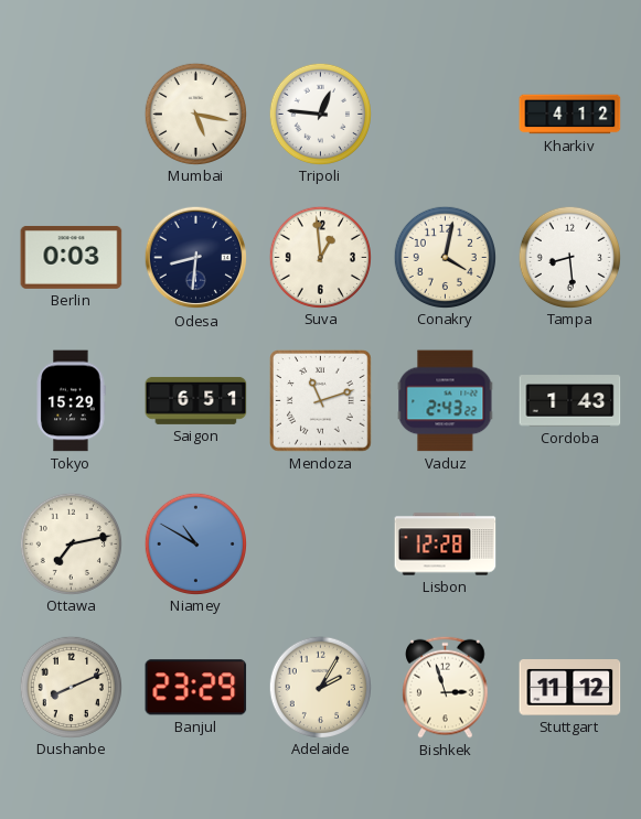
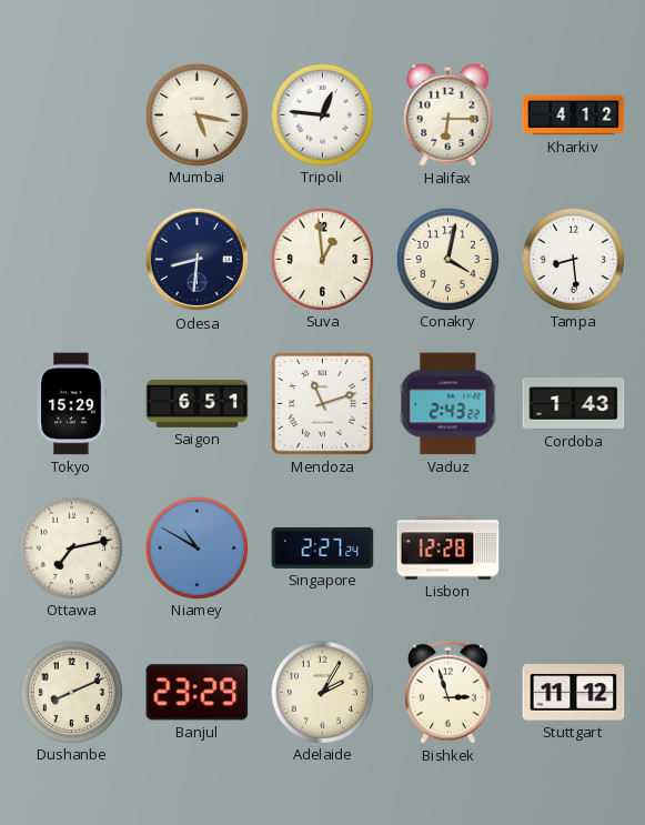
Halifax: none -> 6:15
Berlin: 0:03 -> none
Singapore: none -> 2:27
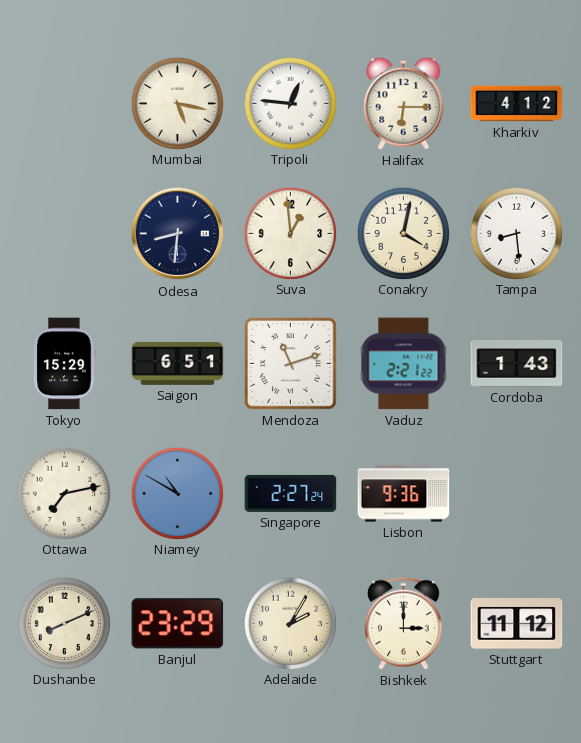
Vaduz: 2:43 -> 2:21
Lisbon: 12:28 -> 9:36
Bishkek: 2:57 -> 3:00
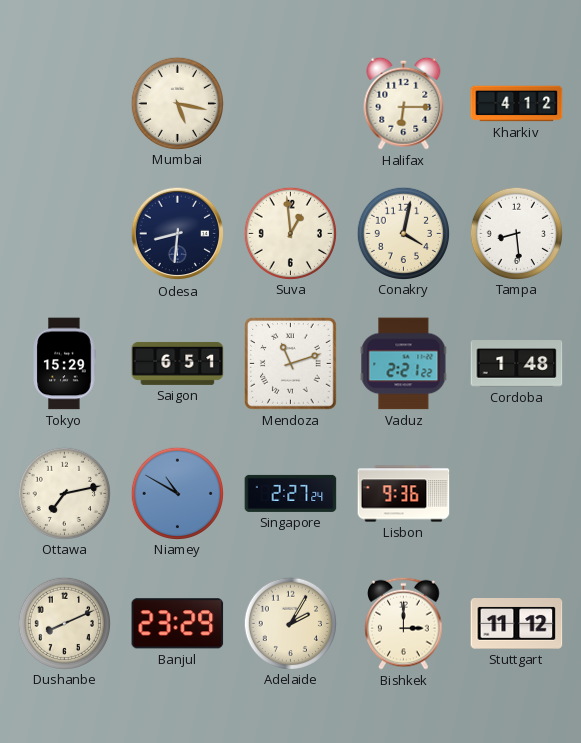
Tripoli: 12:46 -> none
Cordoba: 1:43 -> 1:48
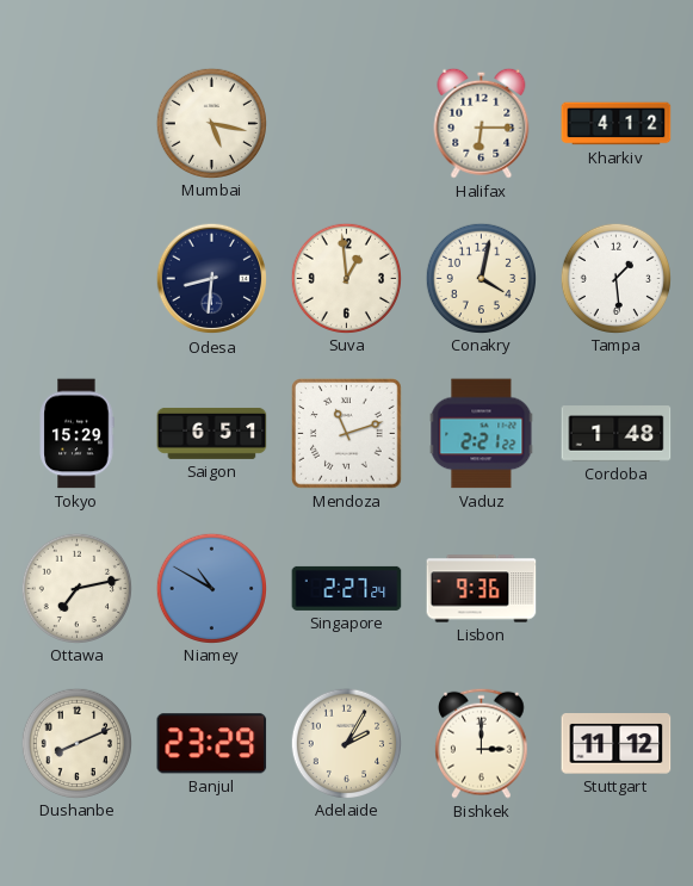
Tampa: 8:29 -> 1:29
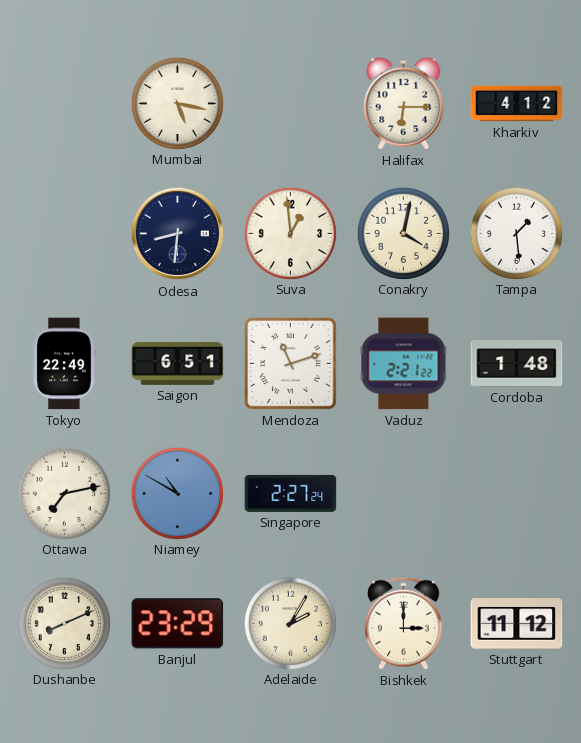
Tokyo: 15:29 -> 22:49
Lisbon: 9:36 -> none
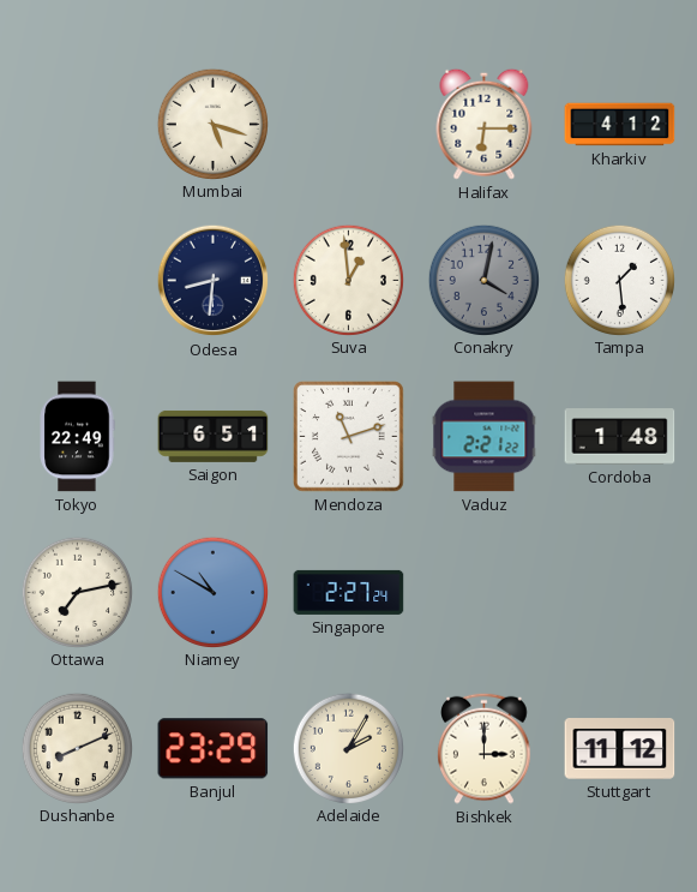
Mumbai: 5:17 -> 5:18
Conakry dial: cream -> grey
